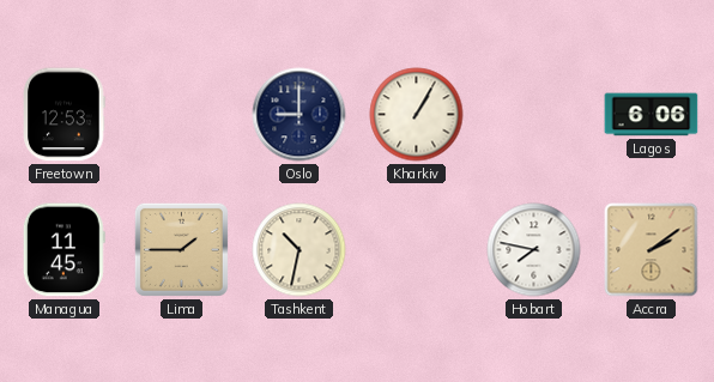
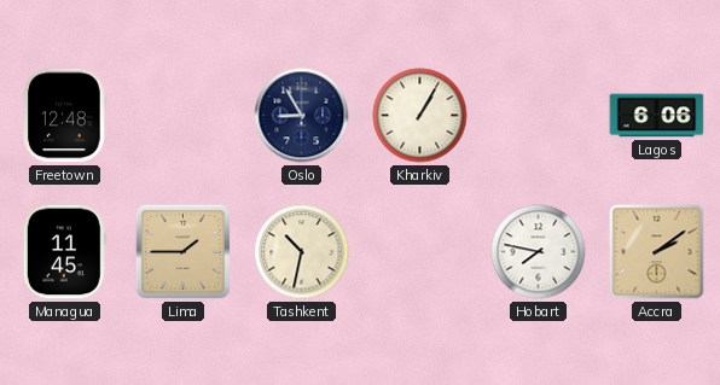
Freetown: 12:53 -> 12:48
Oslo: 9:00 -> 8:55
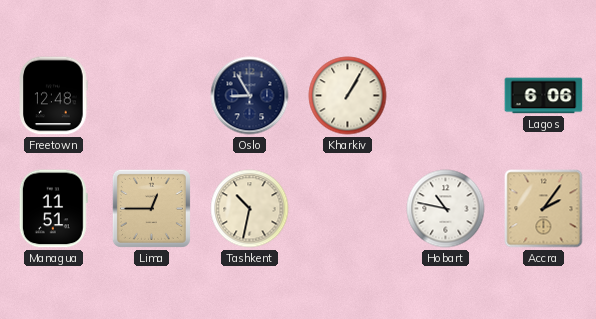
Managua: 11:45 -> 11:51
Lima: 1:45 -> 12:45
Hobart: 7:47 -> 10:47
Accra: 2:09 -> 2:06
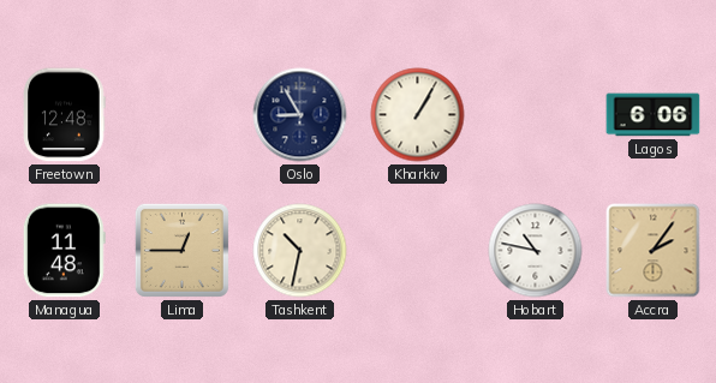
Managua: 11:51 -> 11:48
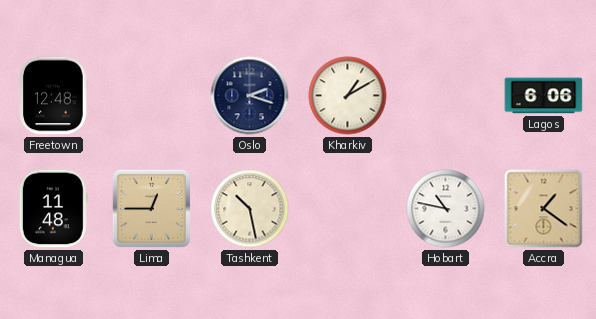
Oslo: 8:55 -> 2:18
Kharkiv: 1:05 -> 1:10
Tashkent: 10:32 -> 10:28
Accra: 2:06 -> 1:21
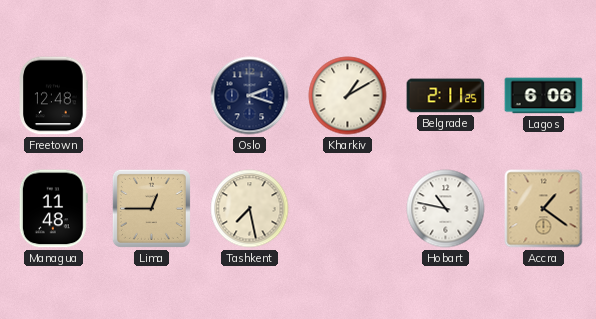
Belgrade: none -> 2:11
Tashkent: 10:28 -> 7:28
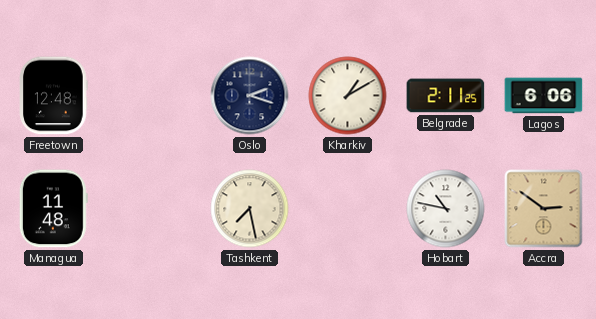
Lima: 12:45 -> none
Accra: 1:21 -> 2:51
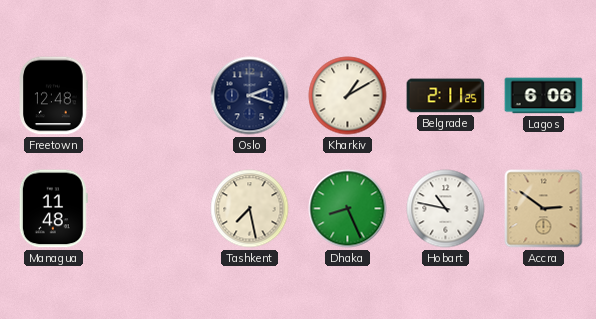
Dhaka: none -> 8:26
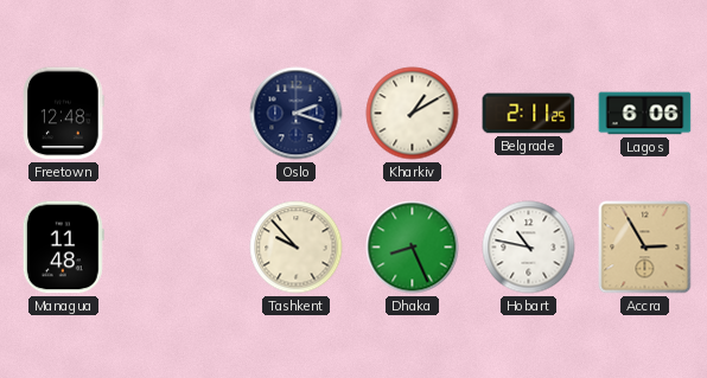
Tashkent: 7:28 -> 9:53
Accra: 2:51 -> 2:55
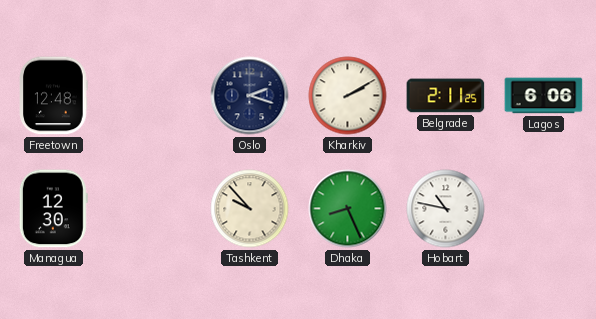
Kharkiv: 1:10 -> 2:10
Managua: 11:48 -> 12:30
Accra: 2:55 -> none
